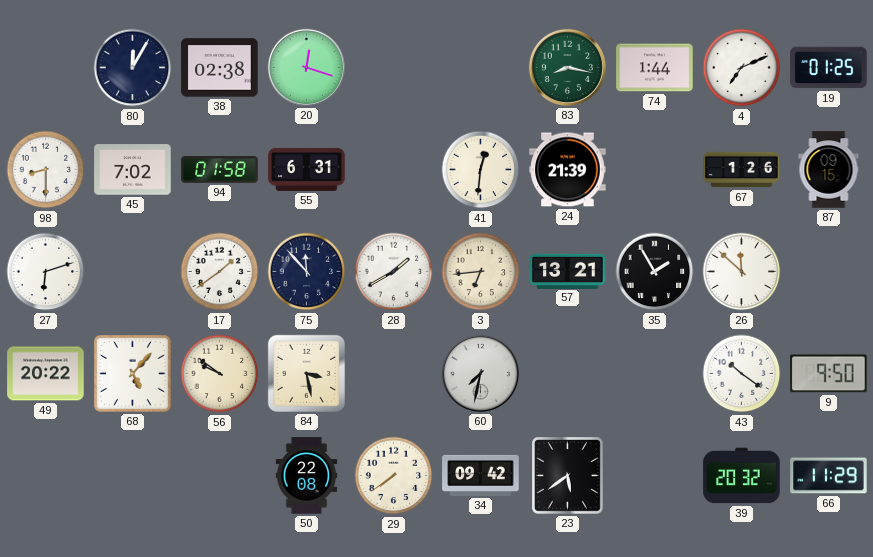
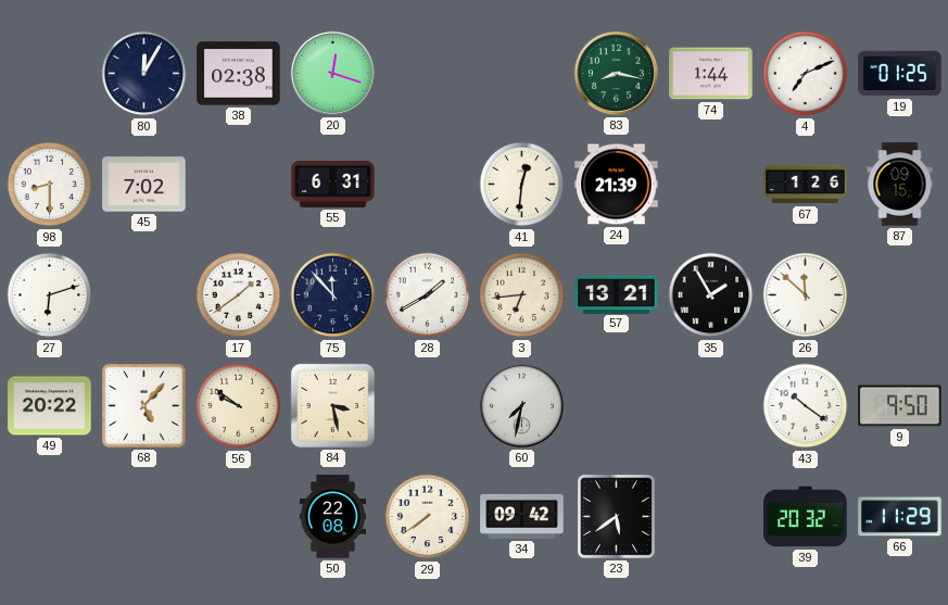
94: 01:58 -> none
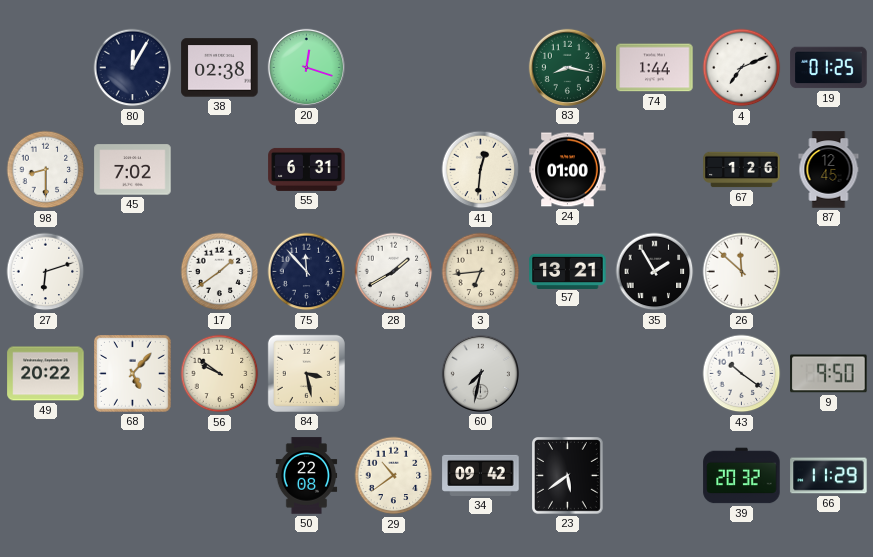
24: 21:39 -> 01:00
87: 09:15 -> 12:45
29: 7:39 -> 10:39
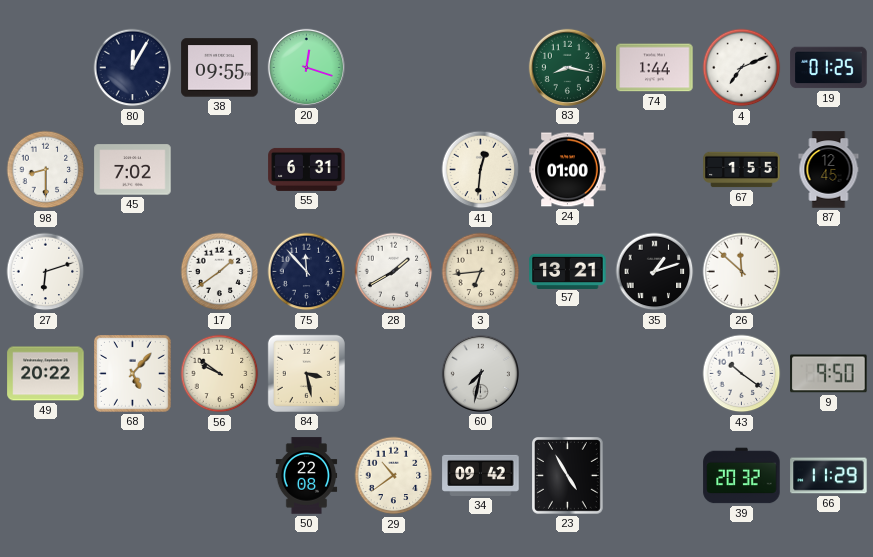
38: 02:38 -> 09:55
67: 1:26 -> 1:55
35: 1:55 -> 1:12
23: 5:39 -> 4:55
